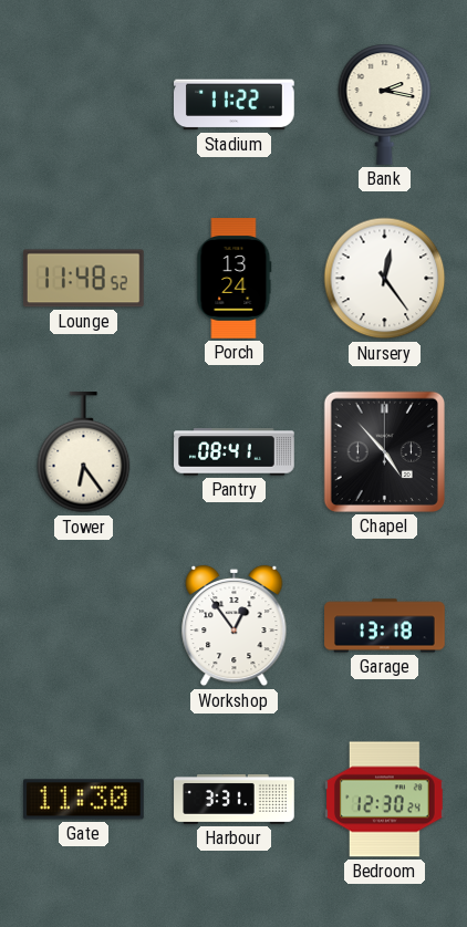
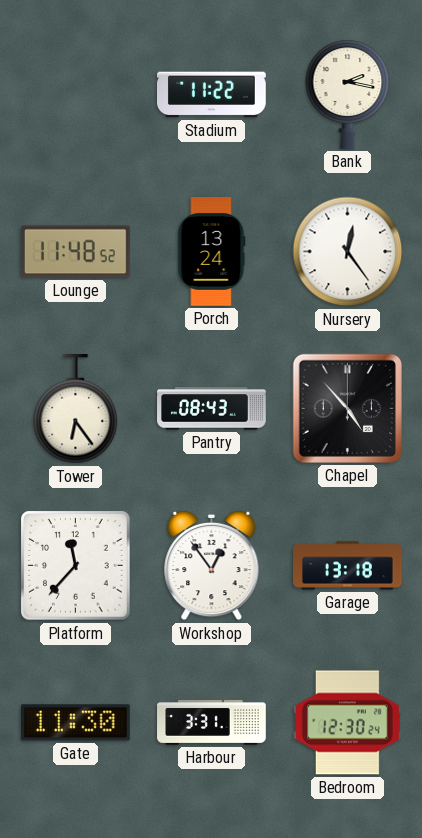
Pantry: 08:41 -> 08:43
Platform: none -> 11:37
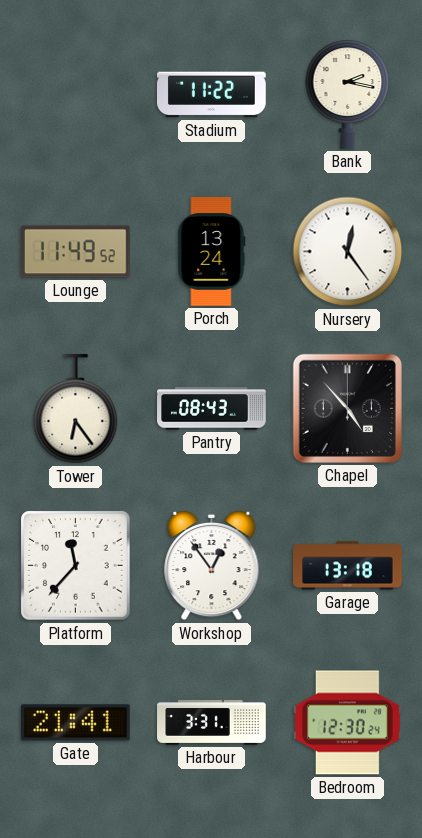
Lounge: 11:48 -> 11:49
Gate: 11:30 -> 21:41
